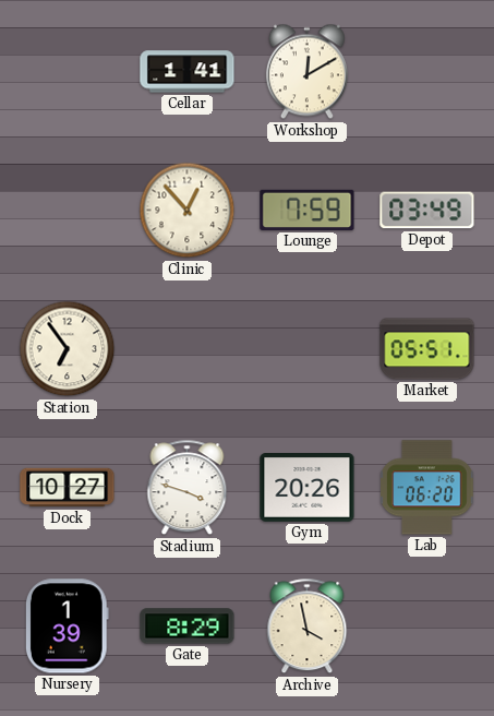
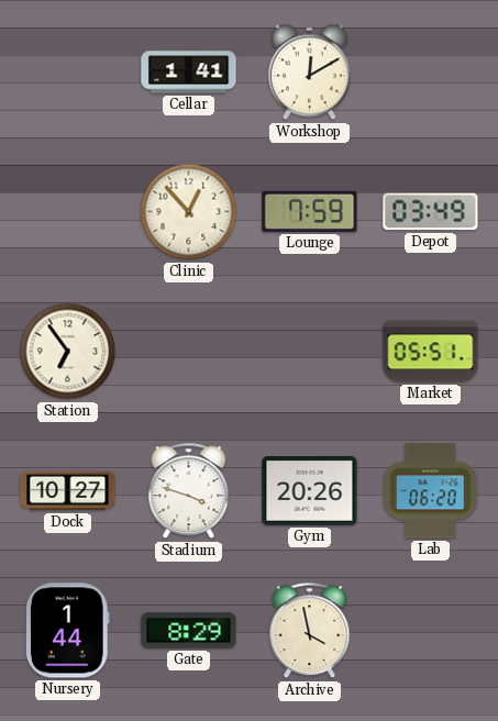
Nursery: 1:39 -> 1:44
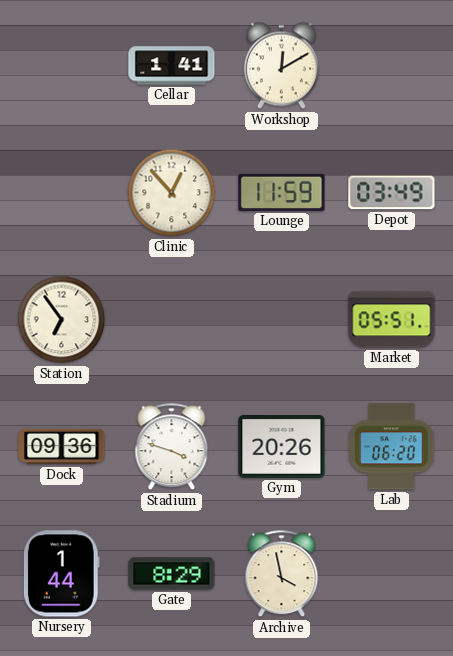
Lounge: 7:59 -> 11:59
Dock: 10:27 -> 09:36
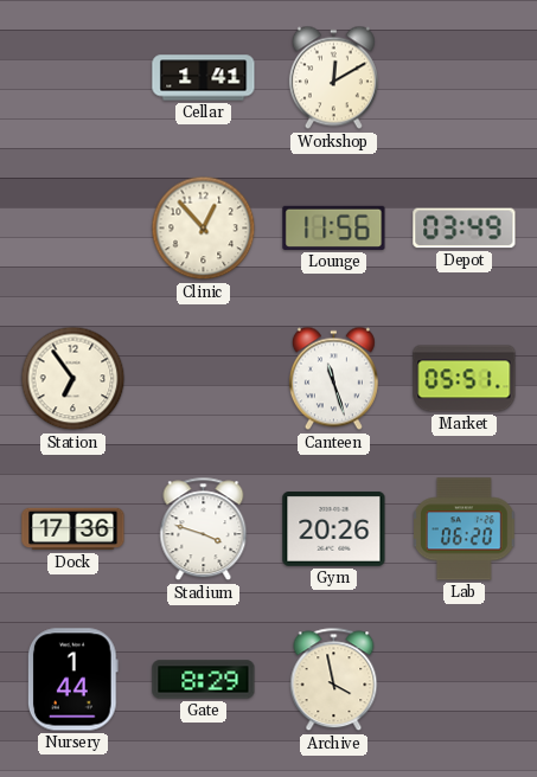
Lounge: 11:59 -> 11:56
Canteen: none -> 11:27
Dock: 09:36 -> 17:36
